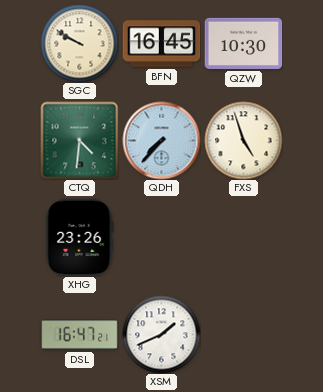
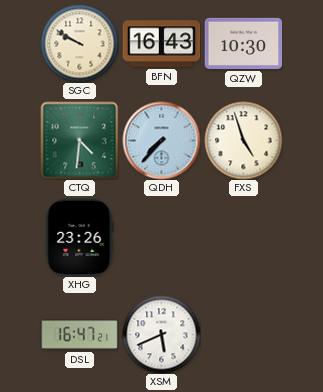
BFN: 16:45 -> 16:43
XSM: 1:41 -> 5:41
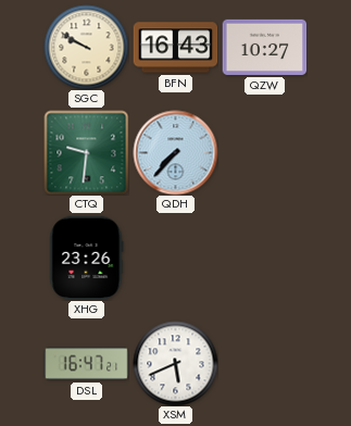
QZW: 10:30 -> 10:27
CTQ: 4:31 -> 9:31
FXS: 4:57 -> none
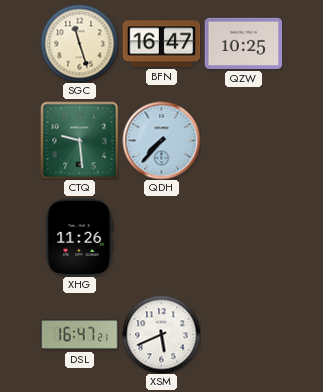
SGC: 9:50 -> 11:27
BFN: 16:43 -> 16:47
QZW: 10:27 -> 10:25
CTQ: 9:31 -> 9:29
XHG: 23:26 -> 11:26
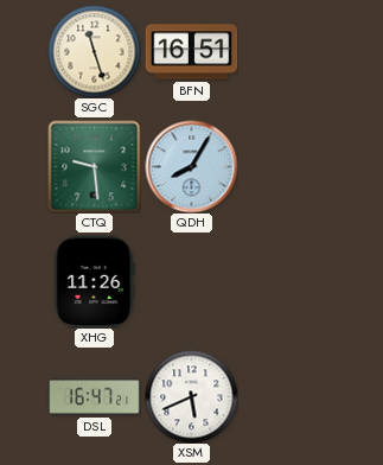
BFN: 16:47 -> 16:51
QZW: 10:25 -> none
QDH: 7:37 -> 8:05
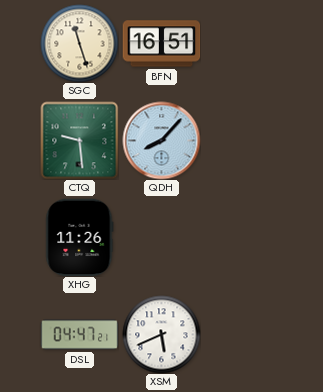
QDH: 8:05 -> 8:07
DSL: 16:47 -> 04:47
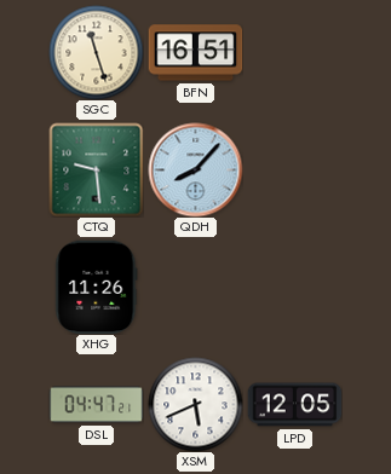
LPD: none -> 12:05
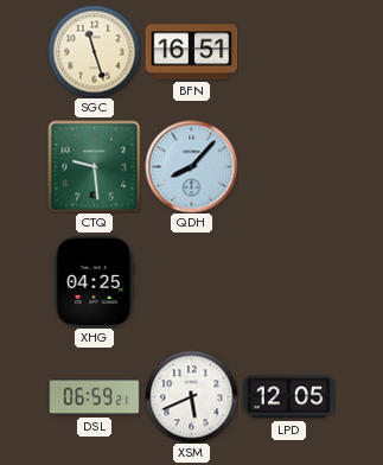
XHG: 11:26 -> 04:25
DSL: 04:47 -> 06:59
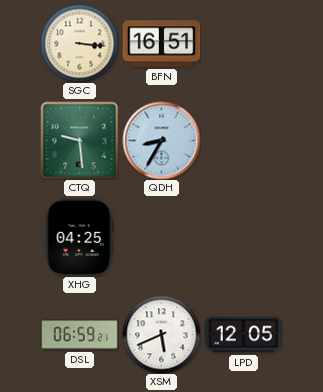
SGC: 11:27 -> 3:16
QDH: 8:07 -> 8:35
